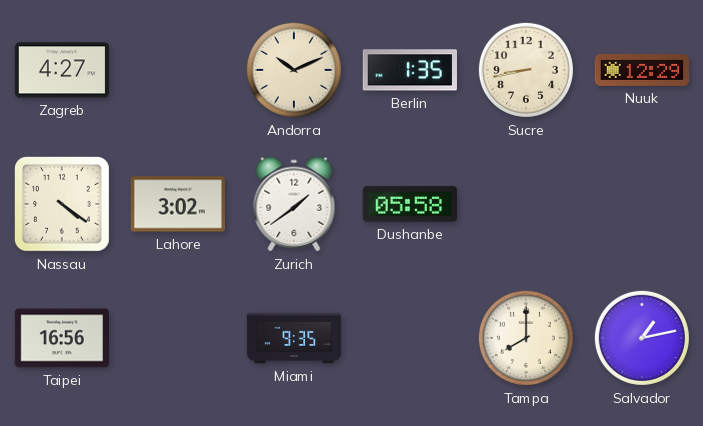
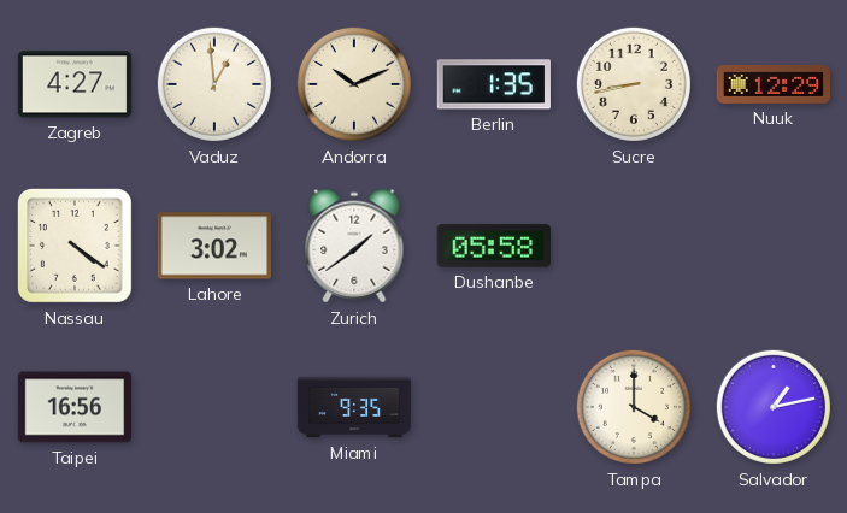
Vaduz: none -> 12:59
Tampa: 8:00 -> 4:00
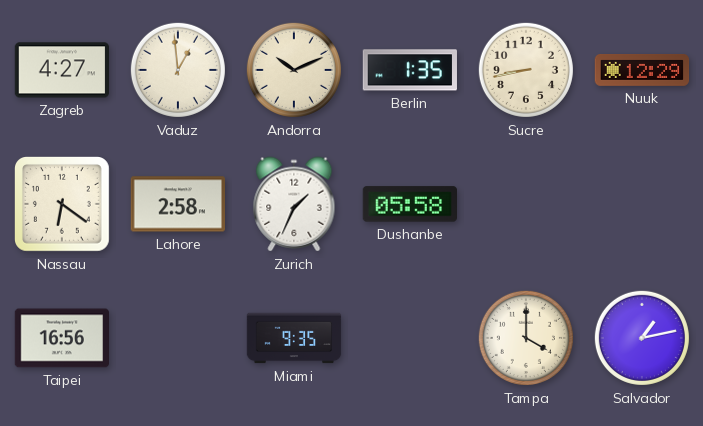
Nassau: 4:21 -> 6:21
Lahore: 3:02 -> 2:58
Zurich: 1:39 -> 1:34
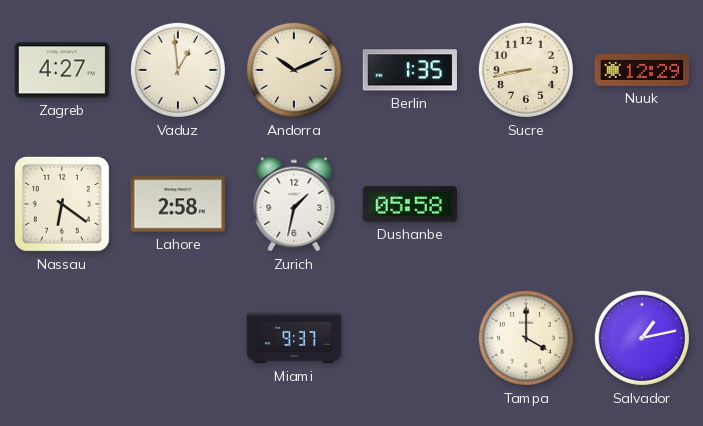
Zurich: 1:34 -> 1:32
Taipei: 16:56 -> none
Miami: 9:35 -> 9:37
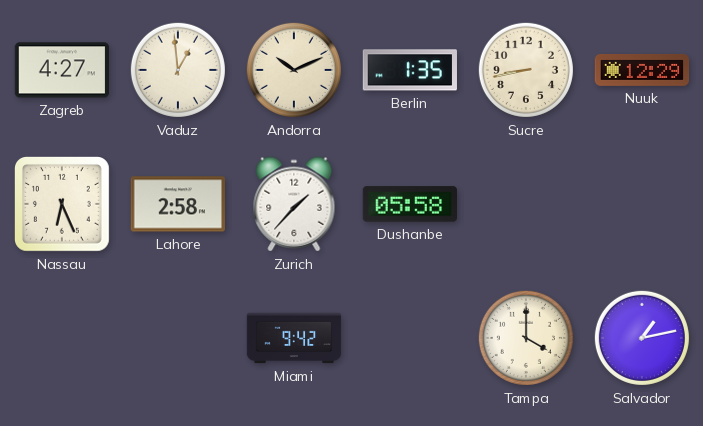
Nassau: 6:21 -> 6:26
Zurich: 1:32 -> 1:37
Miami: 9:37 -> 9:42
